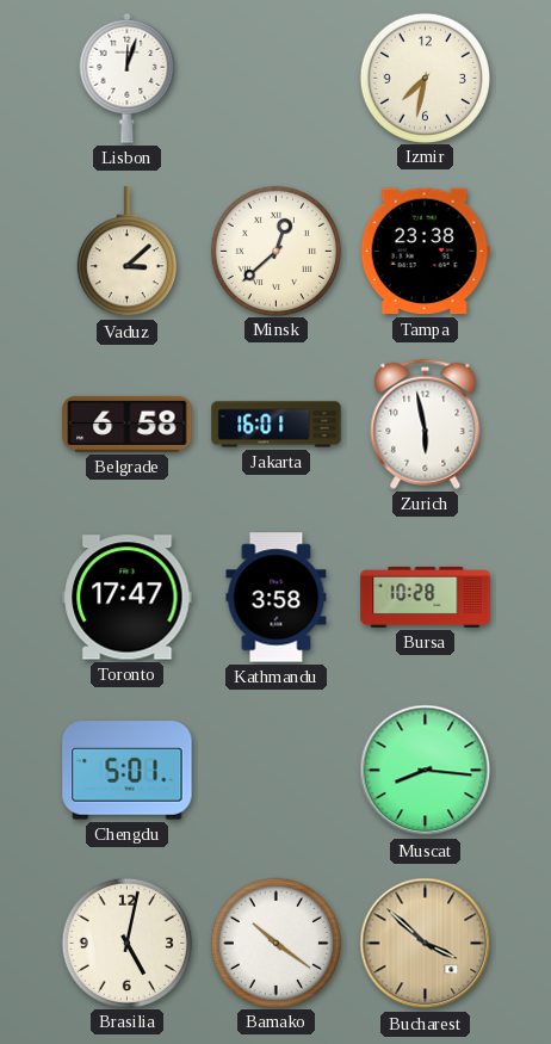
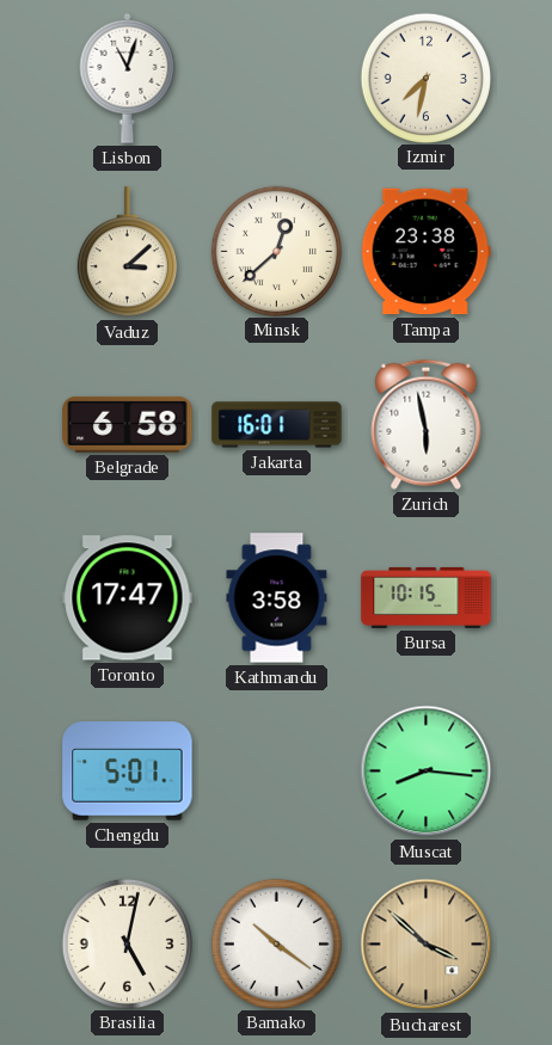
Lisbon: 12:03 -> 11:03
Bursa: 10:28 -> 10:15
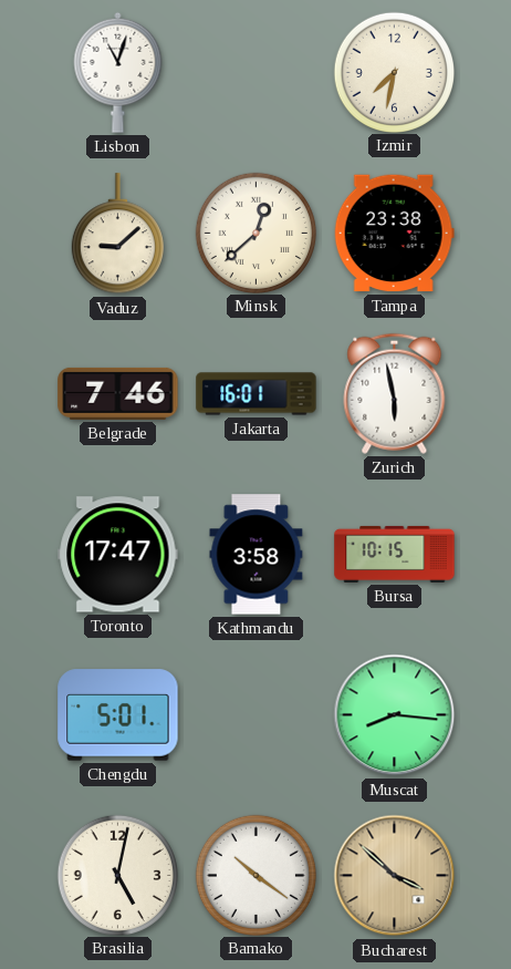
Vaduz: 3:08 -> 9:08
Belgrade: 6:58 -> 7:46
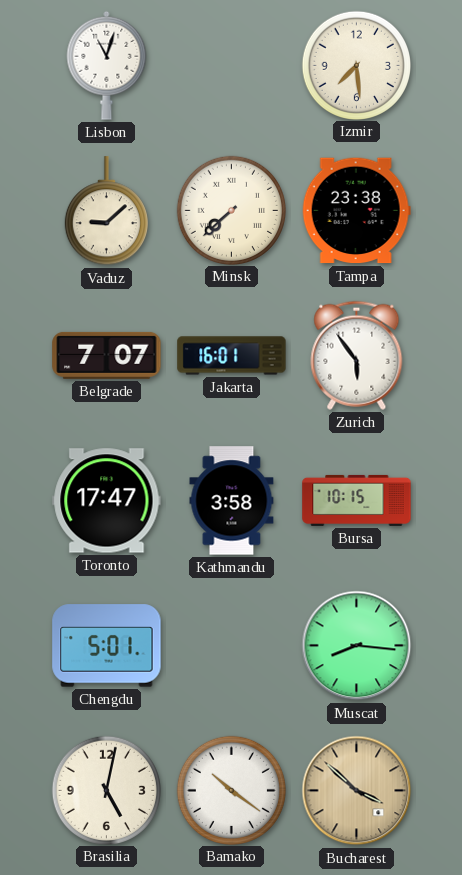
Izmir: 7:32 -> 7:29
Minsk: 12:38 -> 7:38
Belgrade: 7:46 -> 7:07
Zurich: 5:58 -> 5:54
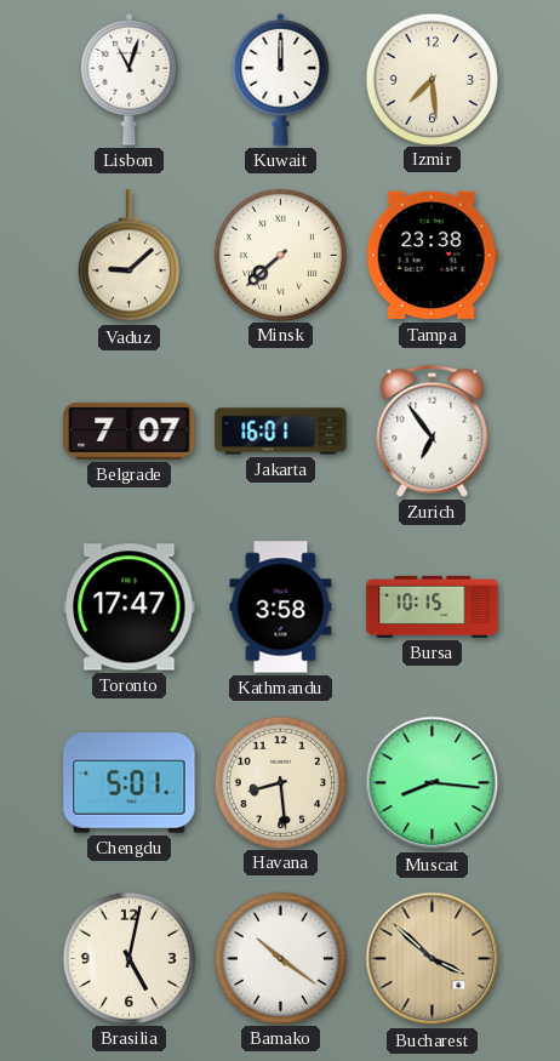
Kuwait: none -> 12:00
Zurich: 5:54 -> 6:54
Havana: none -> 8:29
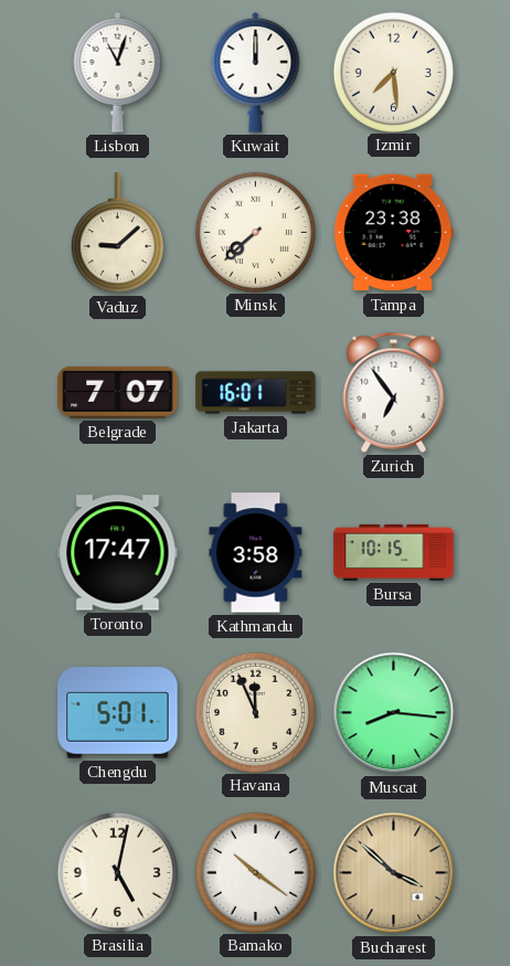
Havana: 8:29 -> 11:56
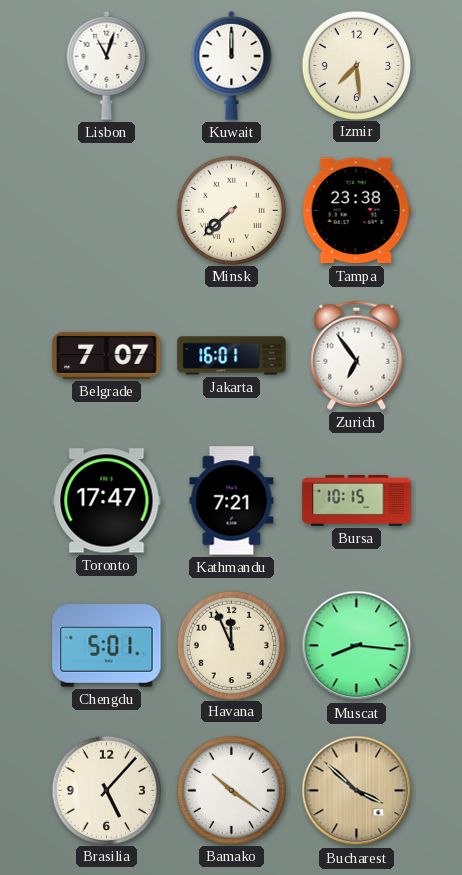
Vaduz: 9:08 -> none
Kathmandu: 3:58 -> 7:21
Brasilia: 5:02 -> 5:07
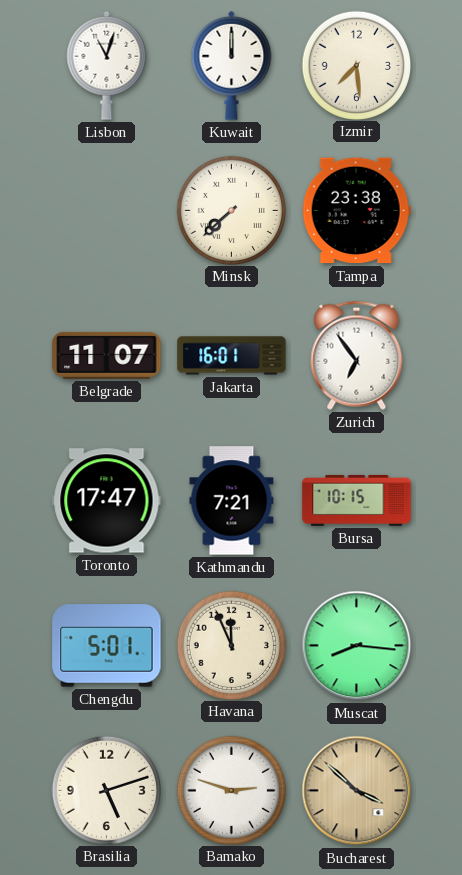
Belgrade: 7:07 -> 11:07
Brasilia: 5:07 -> 5:12
Bamako: 10:21 -> 2:48
